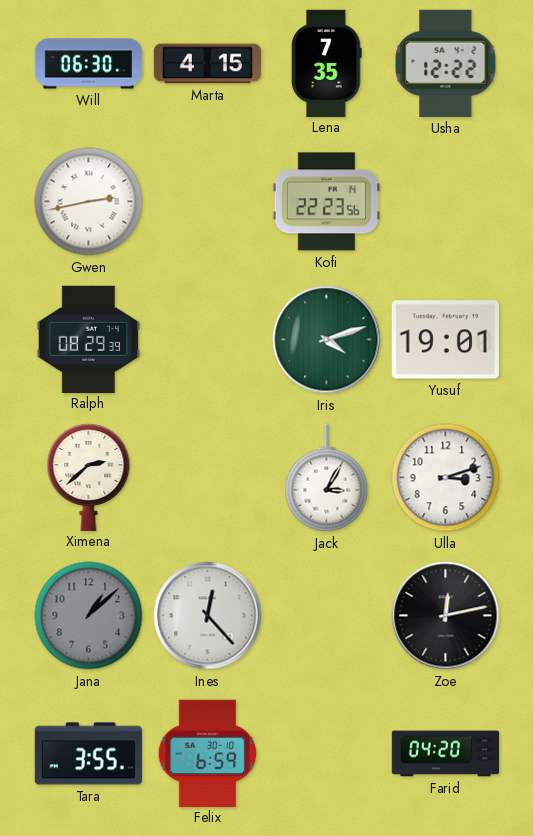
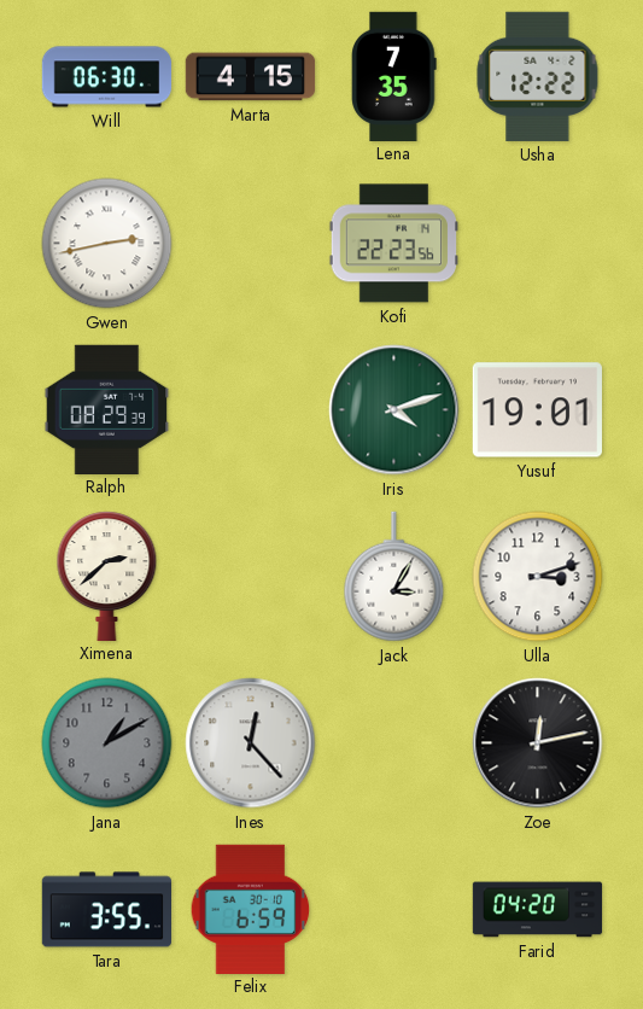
Jana: 1:08 -> 1:10
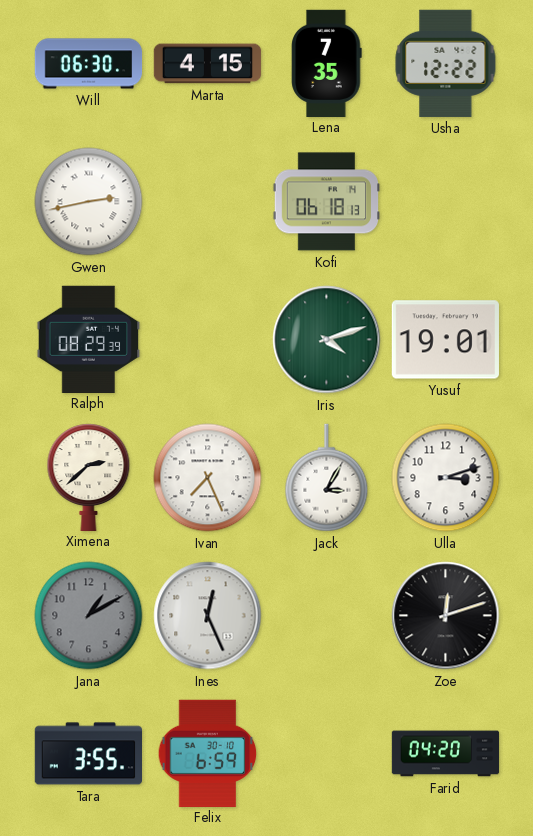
Kofi: 22:23 -> 06:18
Ivan: none -> 7:26
Ines: 12:23 -> 12:26
Zoe: 12:13 -> 12:12
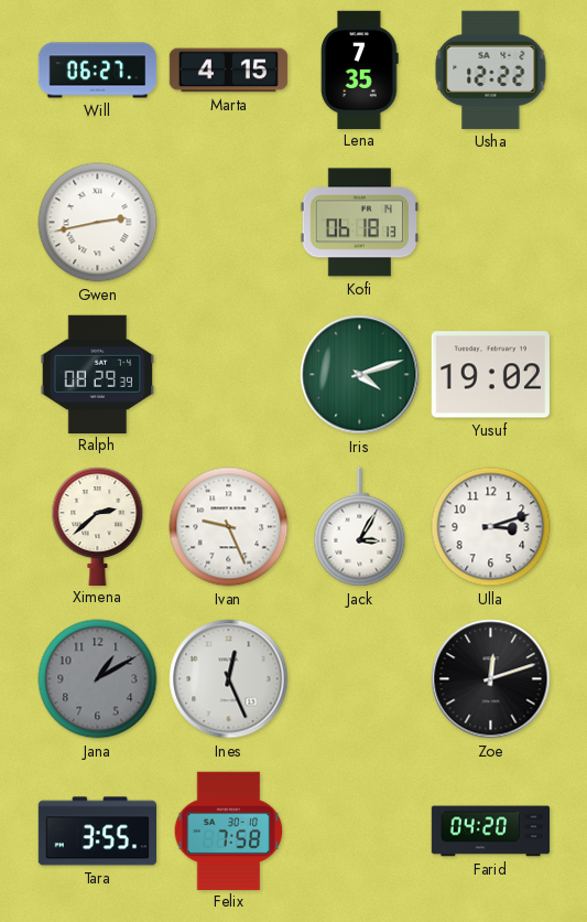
Will: 06:30 -> 06:27
Yusuf: 19:01 -> 19:02
Ivan: 7:26 -> 9:26
Felix: 6:59 -> 7:58
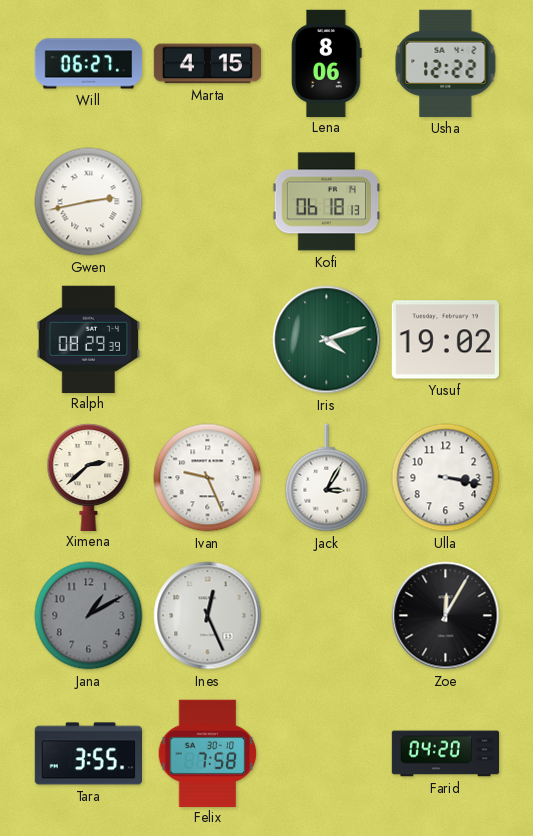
Lena: 7:35 -> 8:06
Ulla: 3:12 -> 3:17
Zoe: 12:12 -> 12:05
